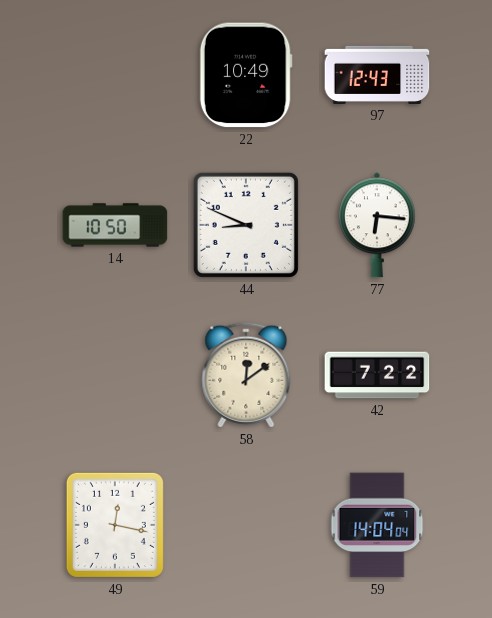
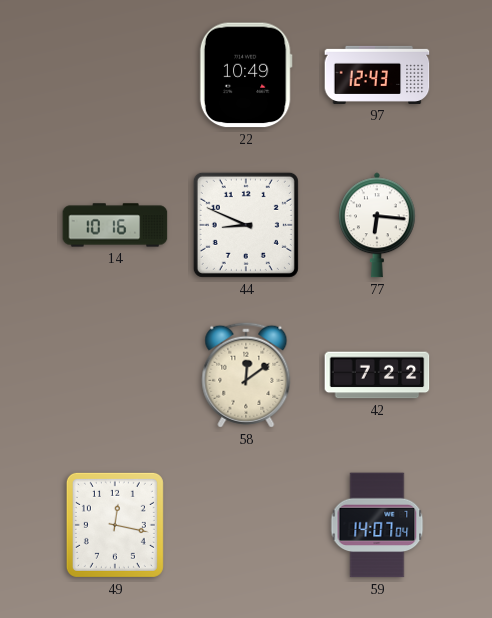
14: 10:50 -> 10:16
59: 14:04 -> 14:07
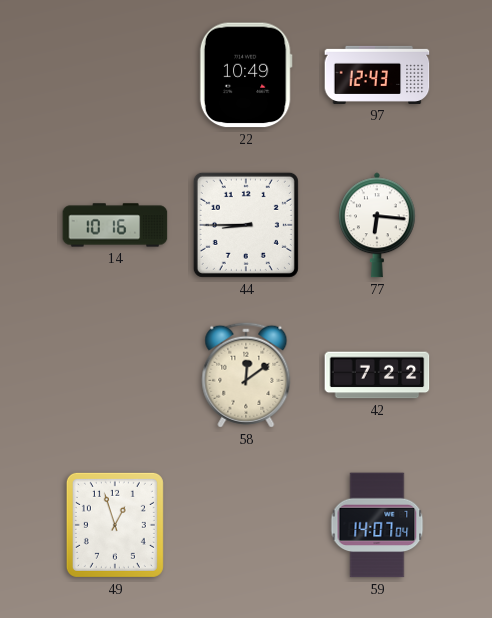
44: 8:49 -> 8:45
49: 12:17 -> 12:57
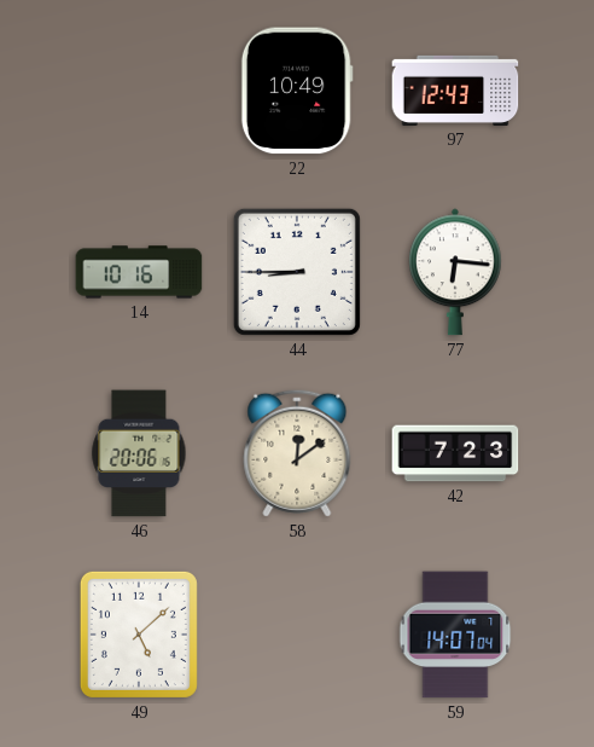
46: none -> 20:06
42: 7:22 -> 7:23
49: 12:57 -> 5:08
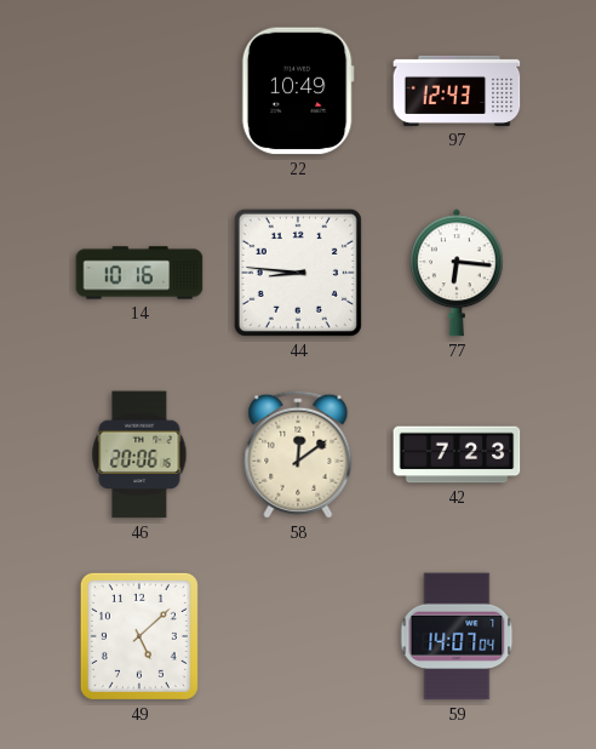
44: 8:45 -> 8:46
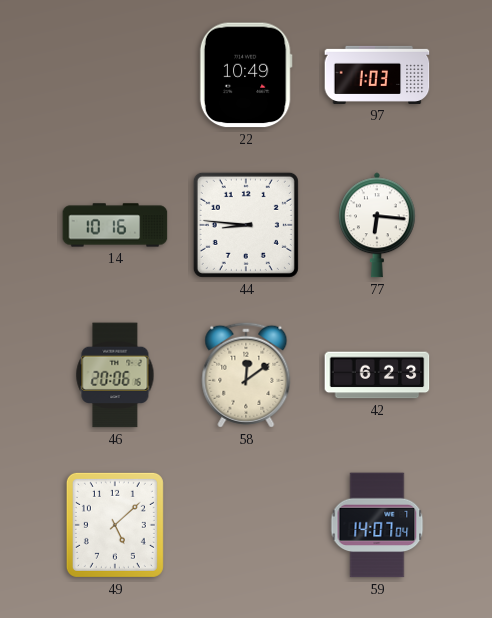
97: 12:43 -> 1:03
42: 7:23 -> 6:23
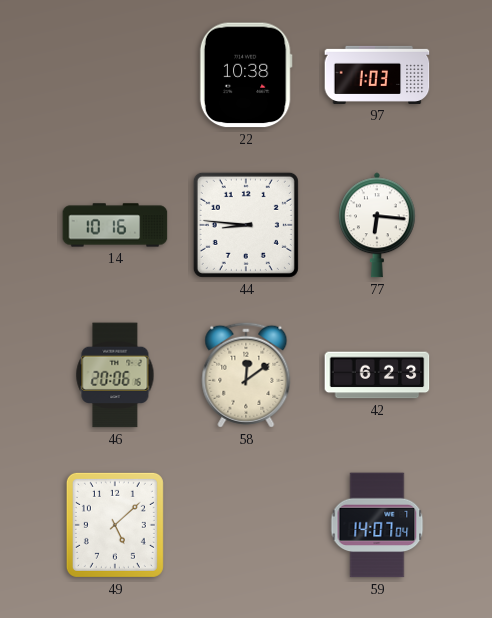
22: 10:49 -> 10:38
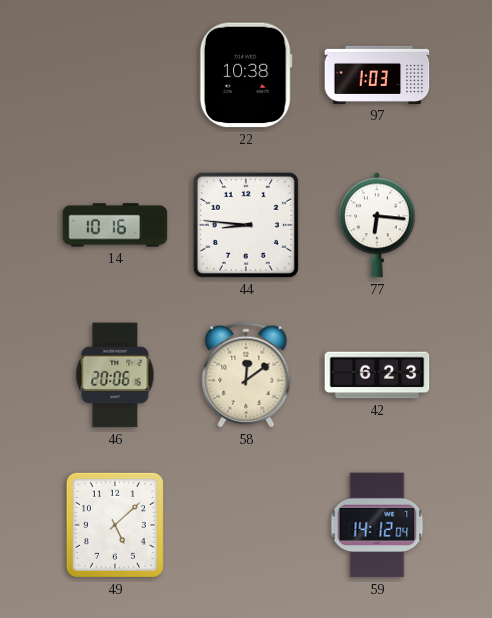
59: 14:07 -> 14:12
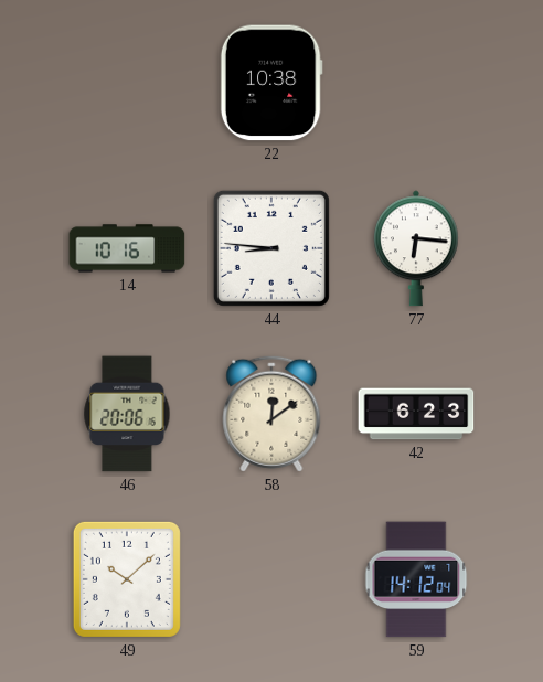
97: 1:03 -> none
49: 5:08 -> 10:08
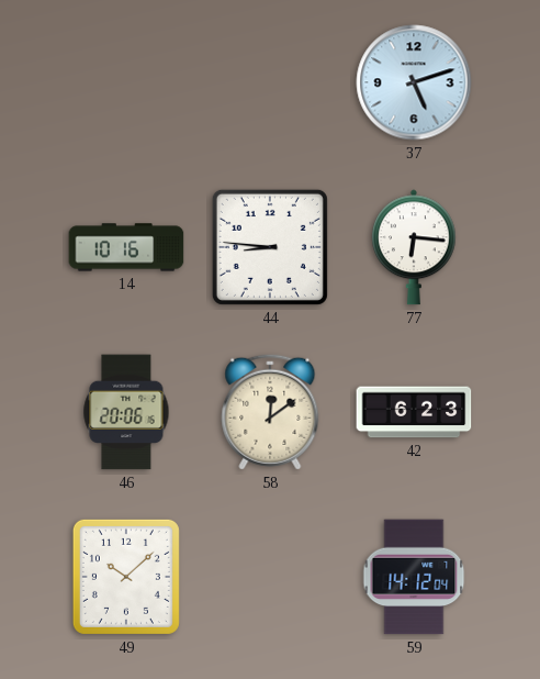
22: 10:38 -> none
37: none -> 5:12
